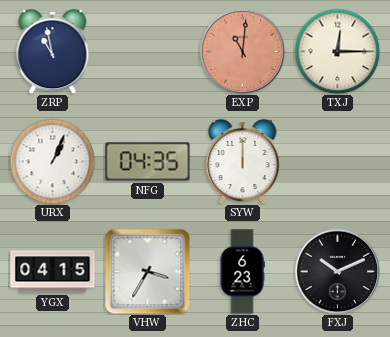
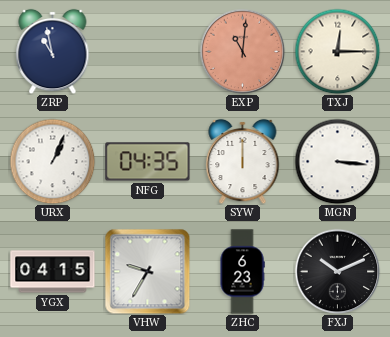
MGN: none -> 3:16
VHW: 3:35 -> 9:35
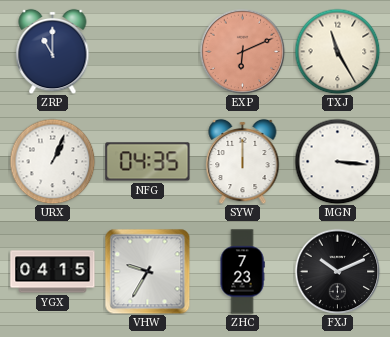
ZRP: 10:58 -> 11:00
EXP: 11:01 -> 6:11
TXJ: 12:15 -> 11:25
ZHC: 6:23 -> 7:23
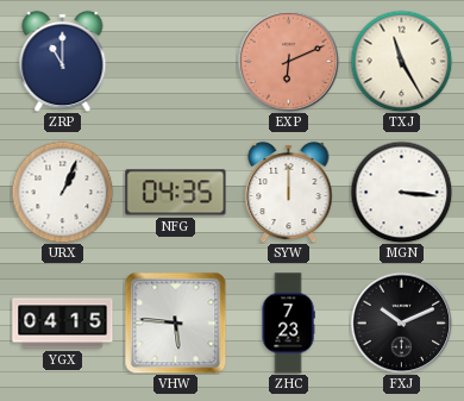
VHW: 9:35 -> 5:46
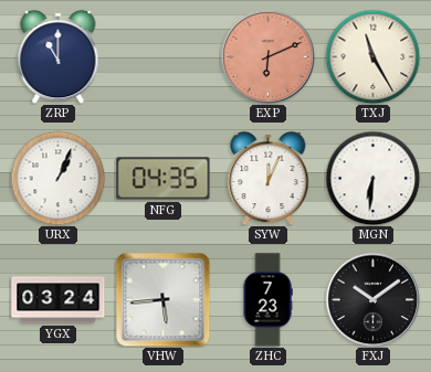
SYW: 12:00 -> 12:04
MGN: 3:16 -> 6:31
YGX: 04:15 -> 03:24
VHW: 5:46 -> 5:44
FXJ: 10:11 -> 10:09
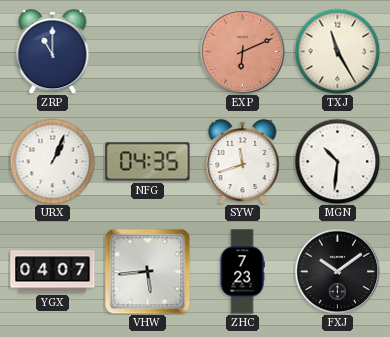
SYW: 12:04 -> 11:42
MGN: 6:31 -> 10:31
YGX: 03:24 -> 04:07
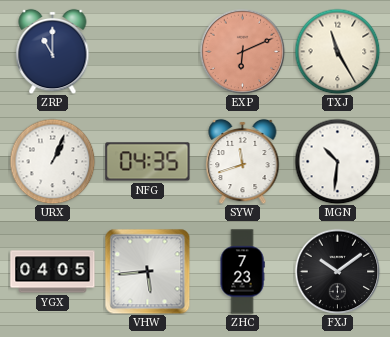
YGX: 04:07 -> 04:05
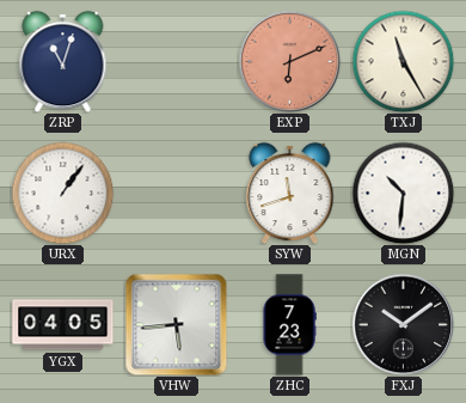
ZRP: 11:00 -> 11:03
URX: 1:04 -> 1:06
NFG: 04:35 -> none
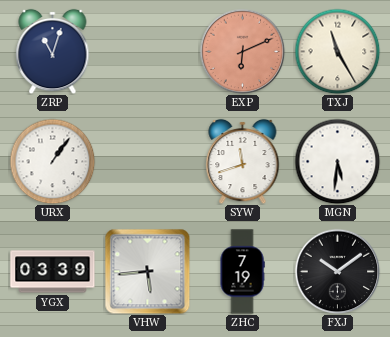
MGN: 10:31 -> 5:31
YGX: 04:05 -> 03:39
ZHC: 7:23 -> 7:19
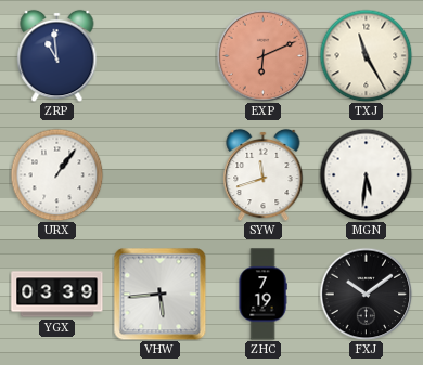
ZRP: 11:03 -> 10:59
